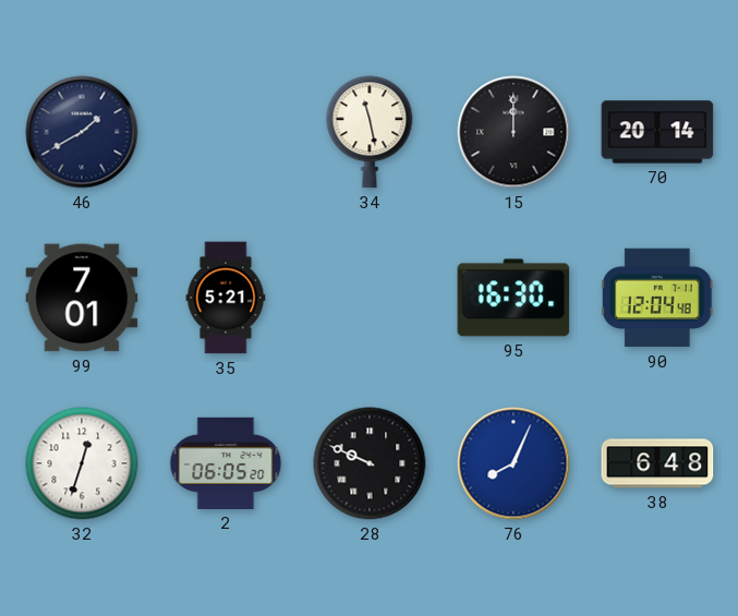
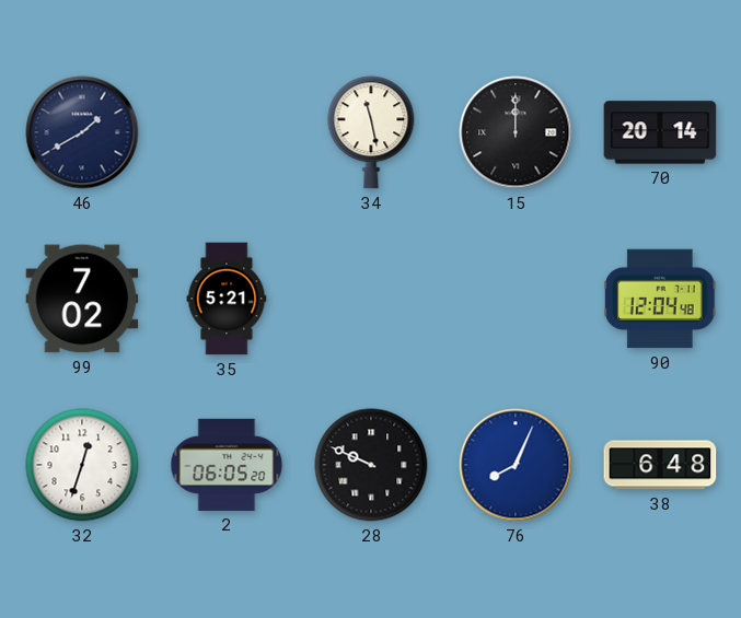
99: 7:01 -> 7:02
95: 16:30 -> none
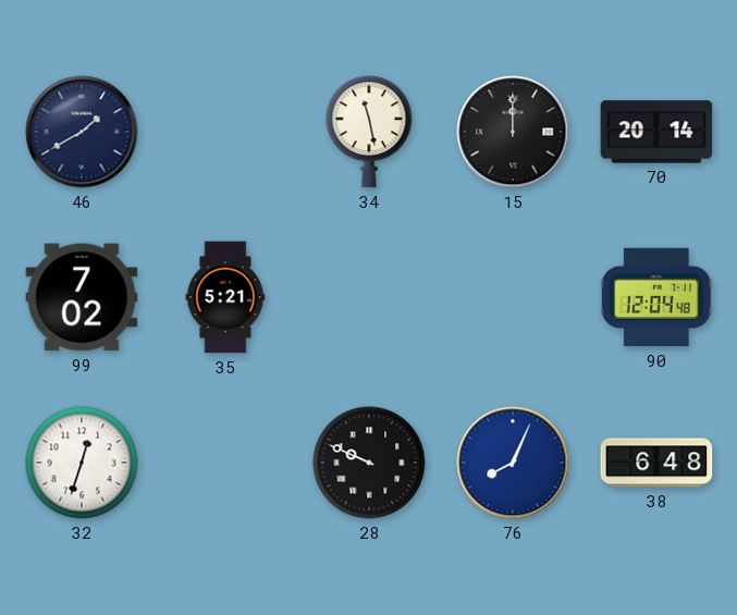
2: 06:05 -> none
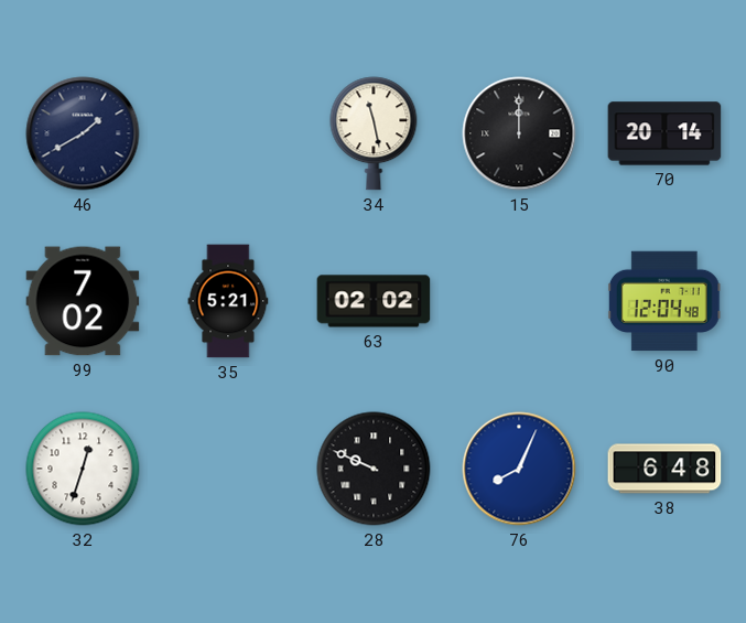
63: none -> 02:02
